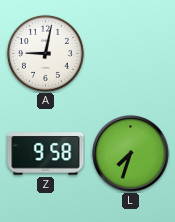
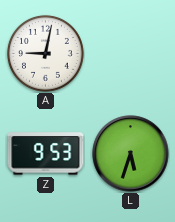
Z: 9:58 -> 9:53
L: 7:33 -> 5:33
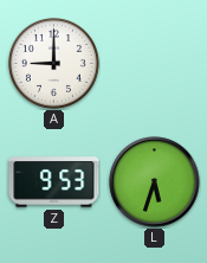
A: 9:02 -> 9:00
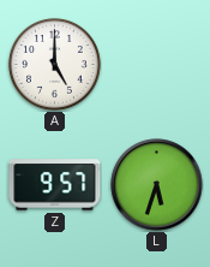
A: 9:00 -> 5:00
Z: 9:53 -> 9:57
